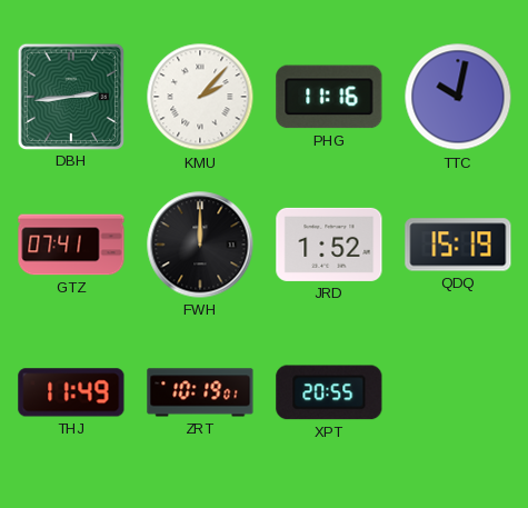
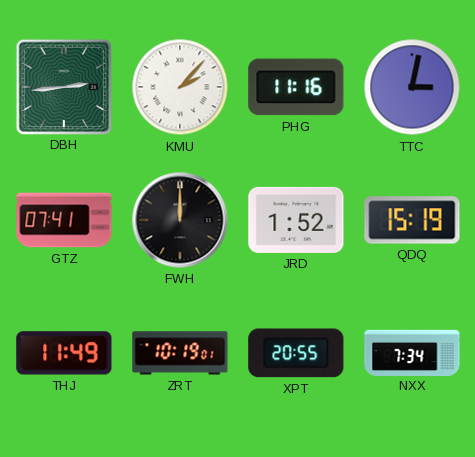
TTC: 10:02 -> 3:02
NXX: none -> 7:34
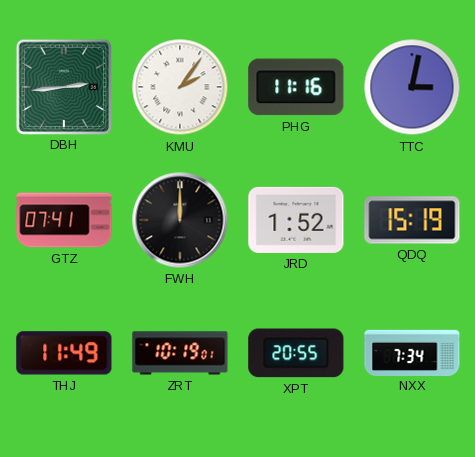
KMU: 2:07 -> 2:06
